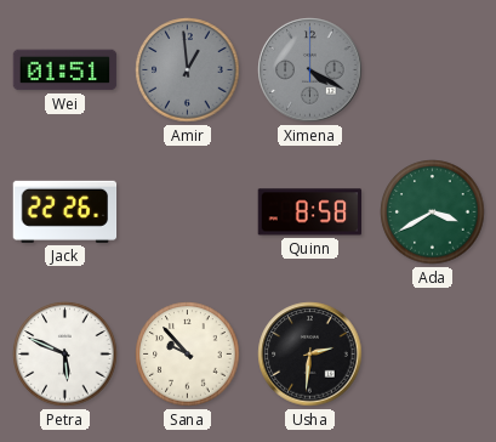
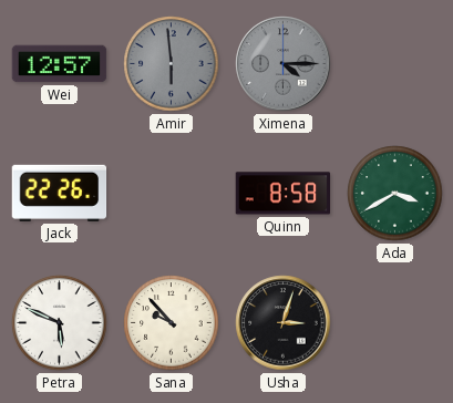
Wei: 01:51 -> 12:57
Amir: 12:59 -> 5:59
Ximena: 4:20 -> 4:15
Usha: 2:31 -> 3:03
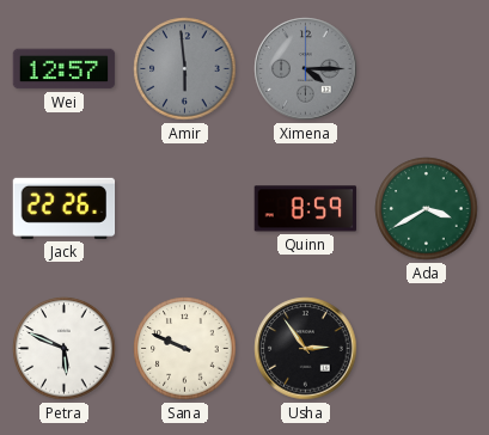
Quinn: 8:58 -> 8:59
Sana: 9:53 -> 9:49
Usha: 3:03 -> 2:54
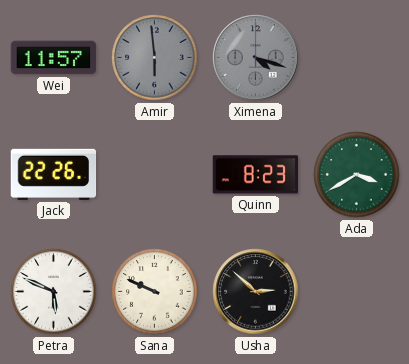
Wei: 12:57 -> 11:57
Ximena: 4:15 -> 4:18
Quinn: 8:59 -> 8:23
Usha: 2:54 -> 2:52
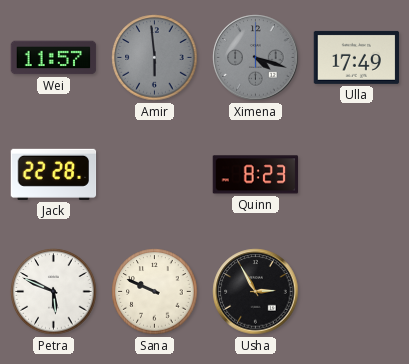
Ulla: none -> 17:49
Jack: 22:26 -> 22:28
Ada: 3:40 -> none
Usha: 2:52 -> 2:55
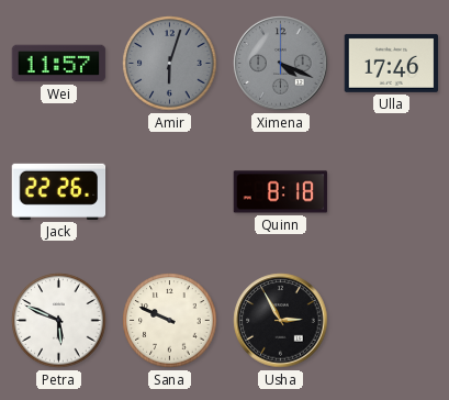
Amir: 5:59 -> 6:03
Ximena: 4:18 -> 4:19
Ulla: 17:49 -> 17:46
Jack: 22:28 -> 22:26
Quinn: 8:23 -> 8:18
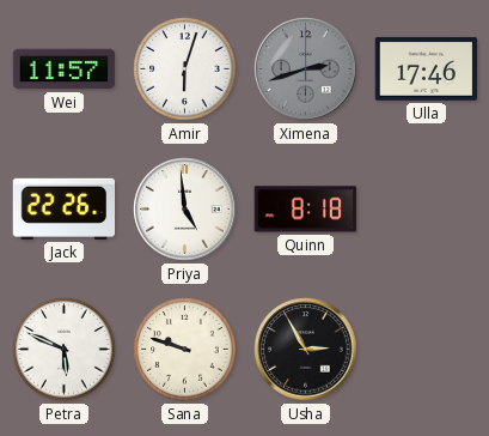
Amir dial: grey -> white
Ximena: 4:19 -> 2:42
Priya: none -> 4:59
Sana: 9:49 -> 9:48
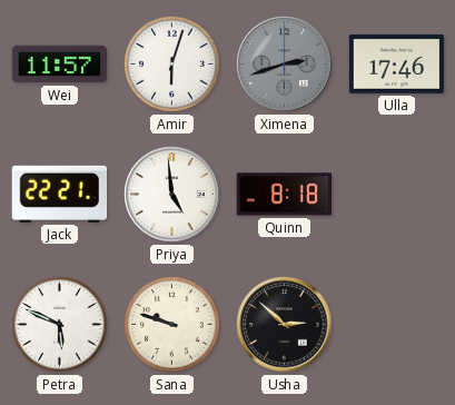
Jack: 22:26 -> 22:21
Usha: 2:55 -> 2:52
